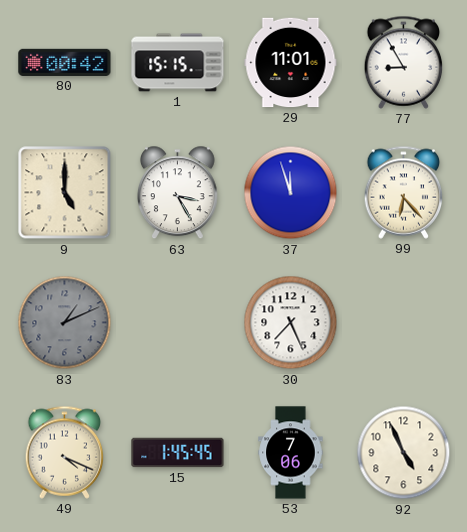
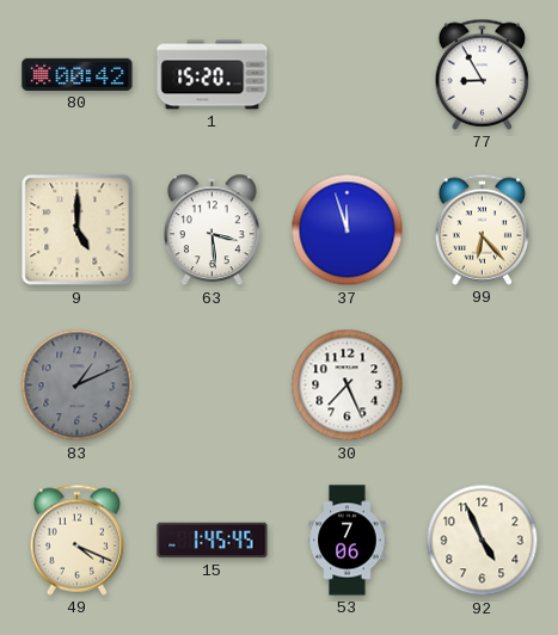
1: 15:15 -> 15:20
29: 11:01 -> none
63: 3:25 -> 3:29
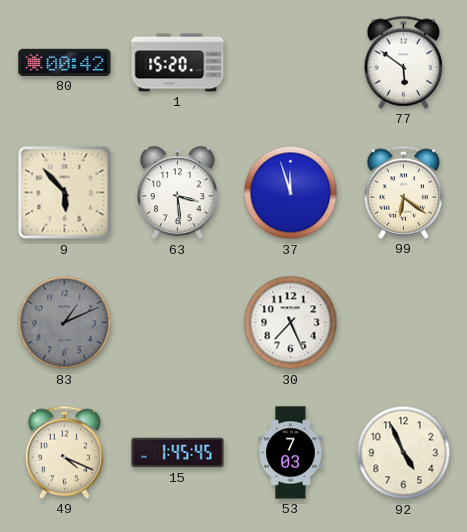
77: 8:55 -> 5:51
9: 5:00 -> 5:53
99: 6:23 -> 6:21
53: 7:06 -> 7:03
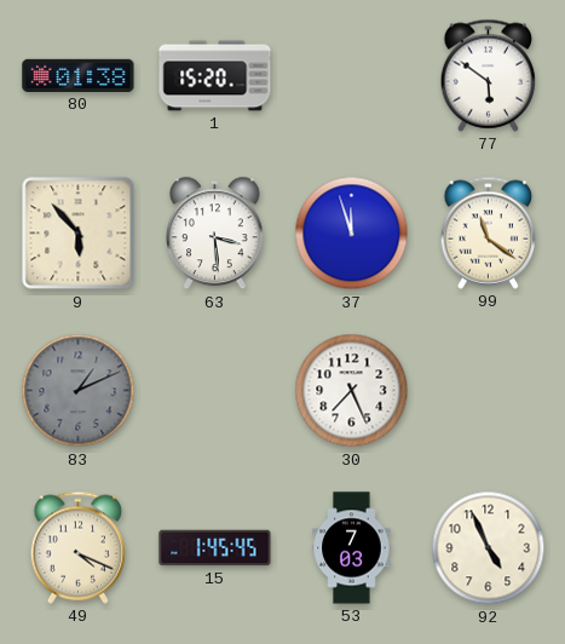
80: 00:42 -> 01:38
99: 6:21 -> 11:21
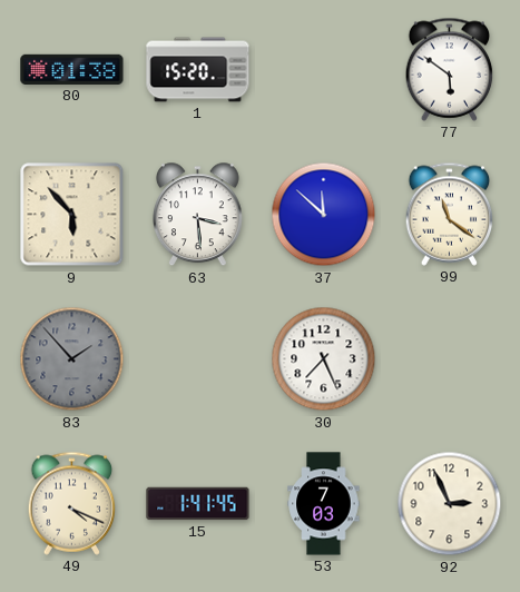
37: 11:57 -> 11:52
83: 1:11 -> 1:53
15: 1:45 -> 1:41
92: 4:56 -> 2:56
